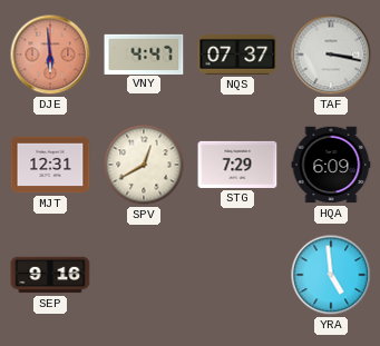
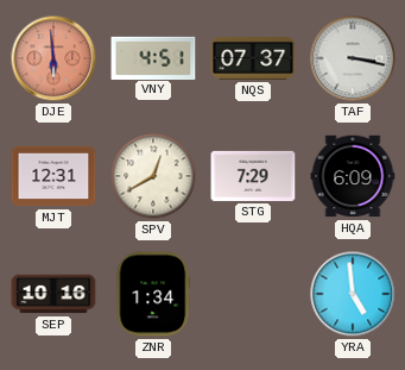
VNY: 4:47 -> 4:51
SEP: 9:16 -> 10:16
ZNR: none -> 1:34
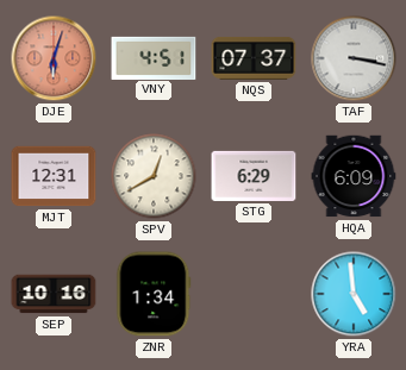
DJE: 5:59 -> 6:03
STG: 7:29 -> 6:29
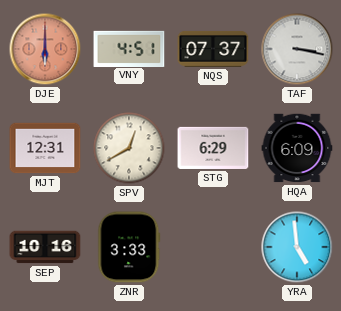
DJE: 6:03 -> 6:00
ZNR: 1:34 -> 3:33
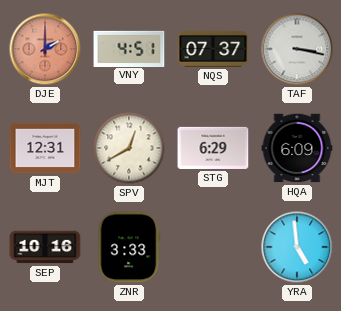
DJE: 6:00 -> 2:00
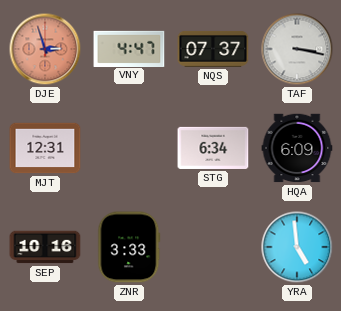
DJE: 2:00 -> 2:57
VNY: 4:51 -> 4:47
SPV: 12:40 -> none
STG: 6:29 -> 6:34
